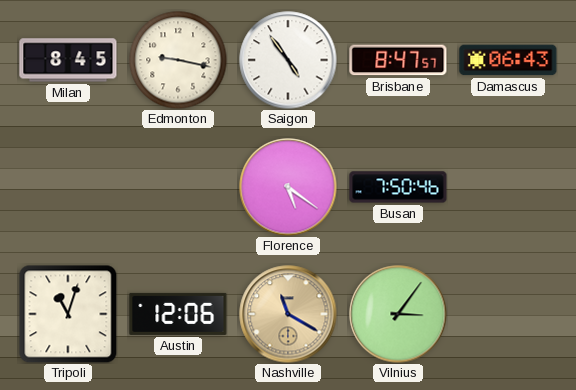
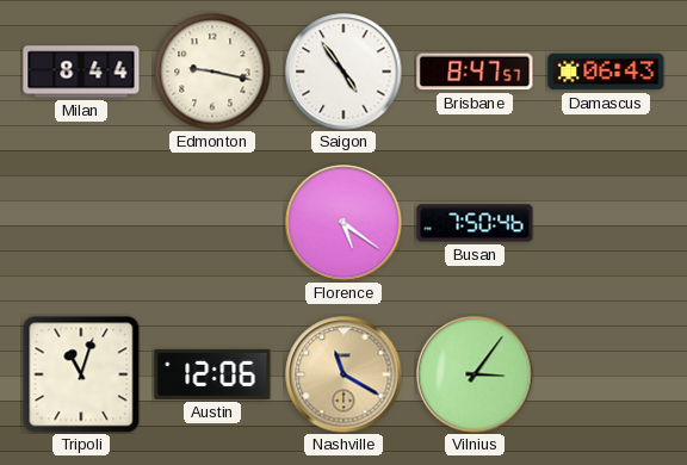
Milan: 8:45 -> 8:44
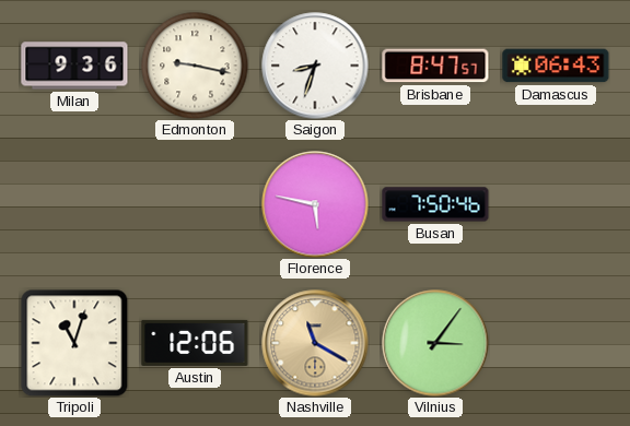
Milan: 8:44 -> 9:36
Saigon: 4:54 -> 8:33
Florence: 5:21 -> 5:47
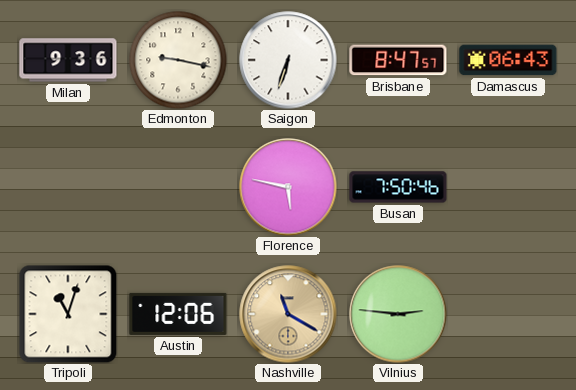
Saigon: 8:33 -> 6:33
Vilnius: 3:06 -> 2:46
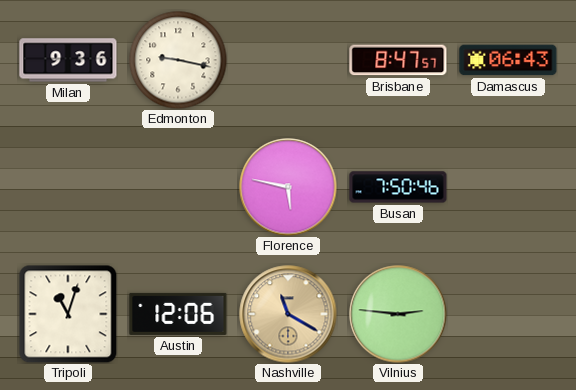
Saigon: 6:33 -> none
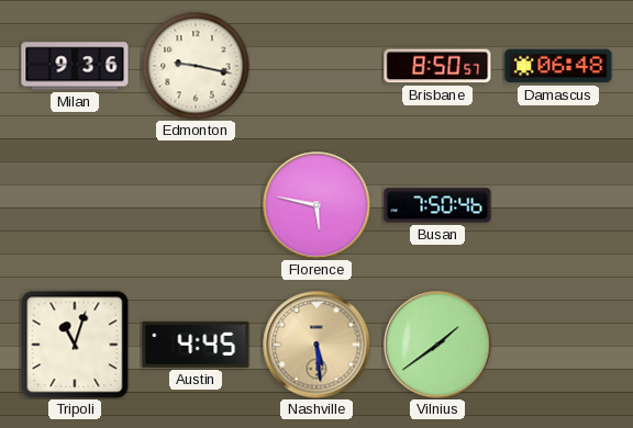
Brisbane: 8:47 -> 8:50
Damascus: 06:43 -> 06:48
Austin: 12:06 -> 4:45
Nashville: 11:20 -> 5:29
Vilnius: 2:46 -> 1:39
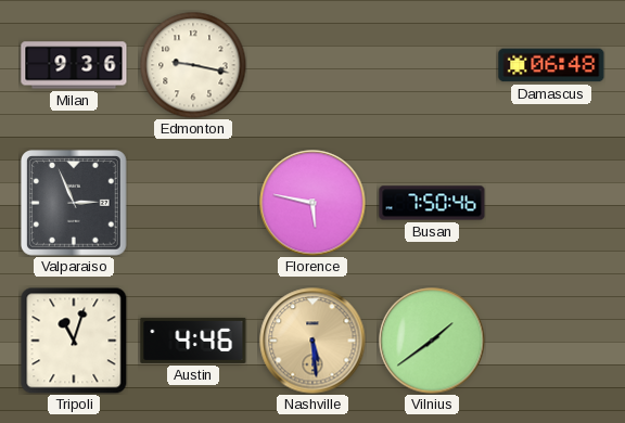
Brisbane: 8:50 -> none
Valparaiso: none -> 2:56
Austin: 4:45 -> 4:46
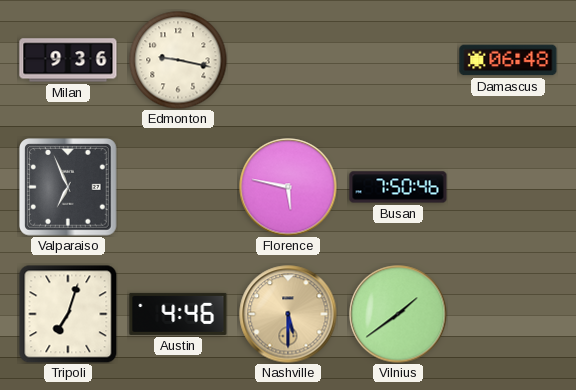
Valparaiso: 2:56 -> 6:56
Tripoli: 11:03 -> 7:03
Nashville: 5:29 -> 5:30
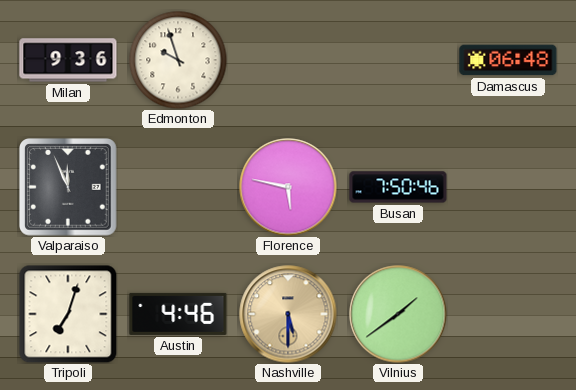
Edmonton: 9:17 -> 9:57
Valparaiso: 6:56 -> 11:56
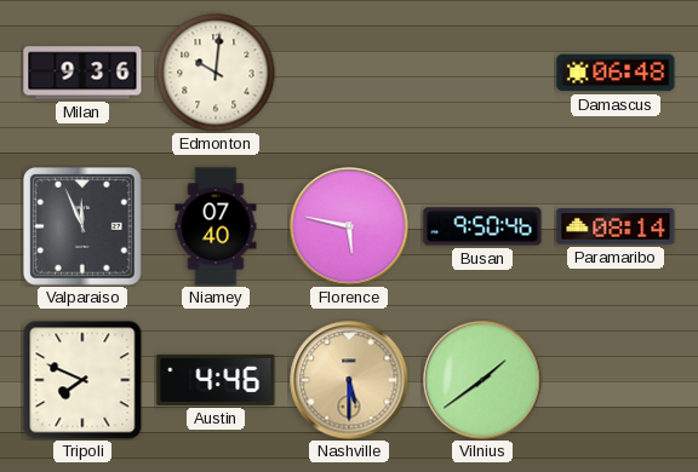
Edmonton: 9:57 -> 10:01
Niamey: none -> 07:40
Busan: 7:50 -> 9:50
Paramaribo: none -> 08:14
Tripoli: 7:03 -> 7:49
